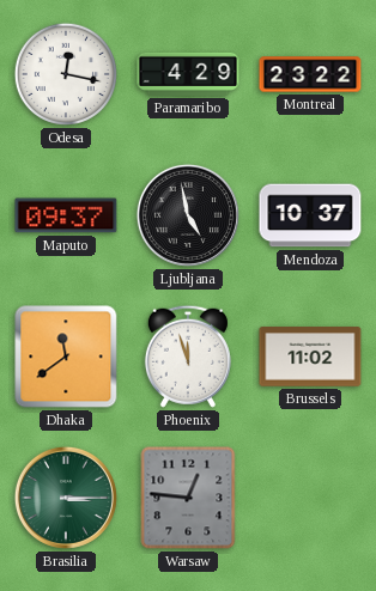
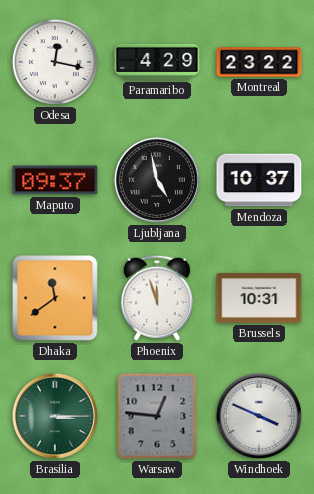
Brussels: 11:02 -> 10:31
Windhoek: none -> 3:49
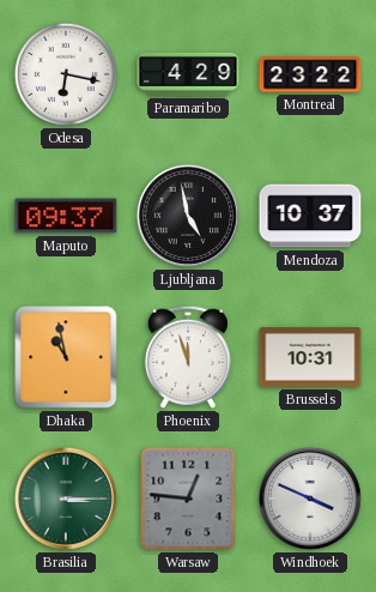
Odesa: 12:17 -> 6:17
Dhaka: 11:39 -> 10:58
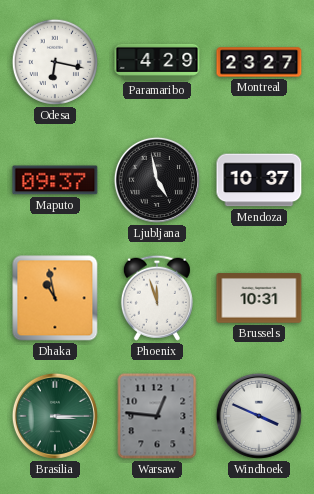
Montreal: 23:22 -> 23:27
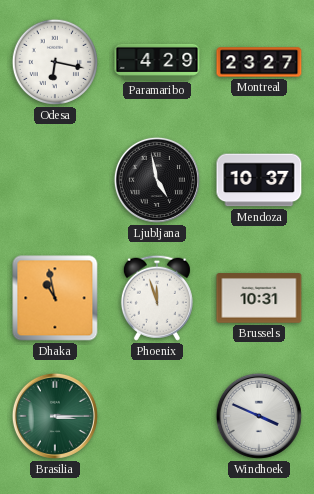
Maputo: 09:37 -> none
Warsaw: 12:46 -> none
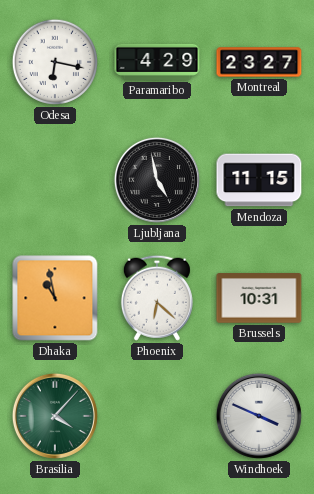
Mendoza: 10:37 -> 11:15
Phoenix: 11:57 -> 6:22
Brasilia: 3:15 -> 4:07
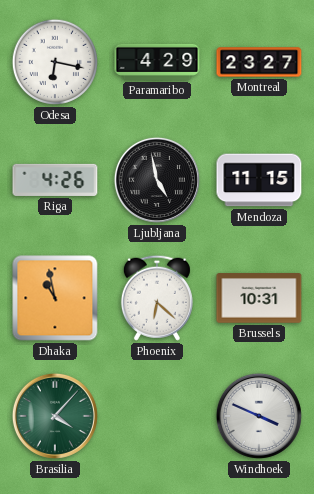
Riga: none -> 4:26
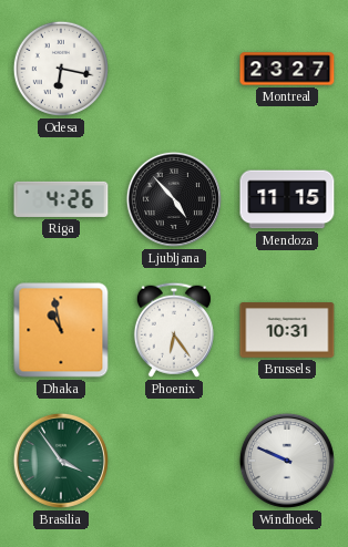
Paramaribo: 4:29 -> none
Ljubljana: 4:58 -> 4:53
Phoenix: 6:22 -> 6:24
Brasilia: 4:07 -> 3:54
Windhoek: 3:49 -> 9:49
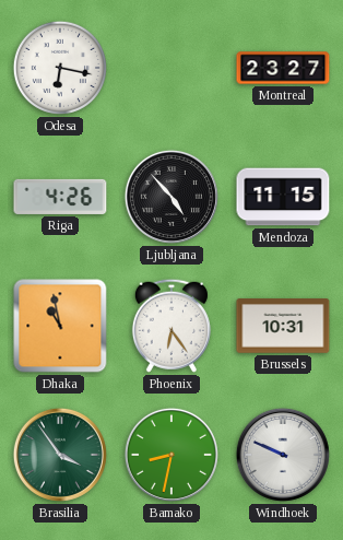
Bamako: none -> 8:32
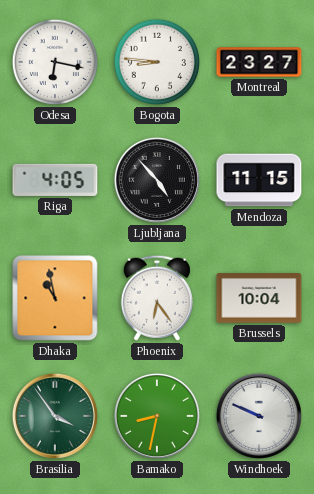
Bogota: none -> 8:46
Riga: 4:26 -> 4:05
Brussels: 10:31 -> 10:04
